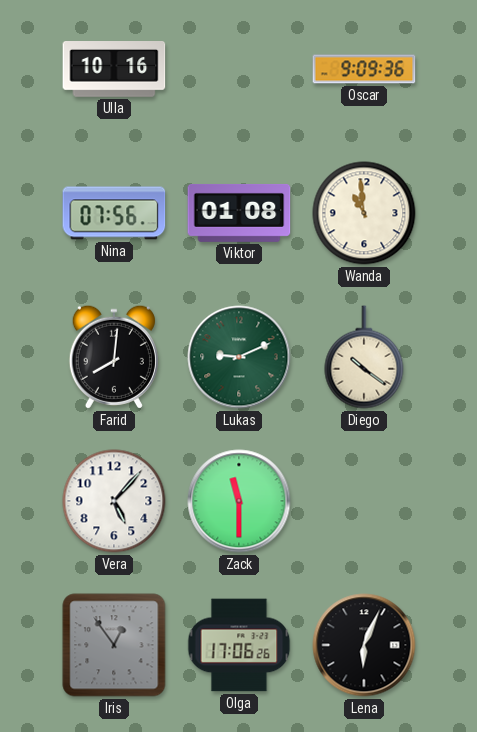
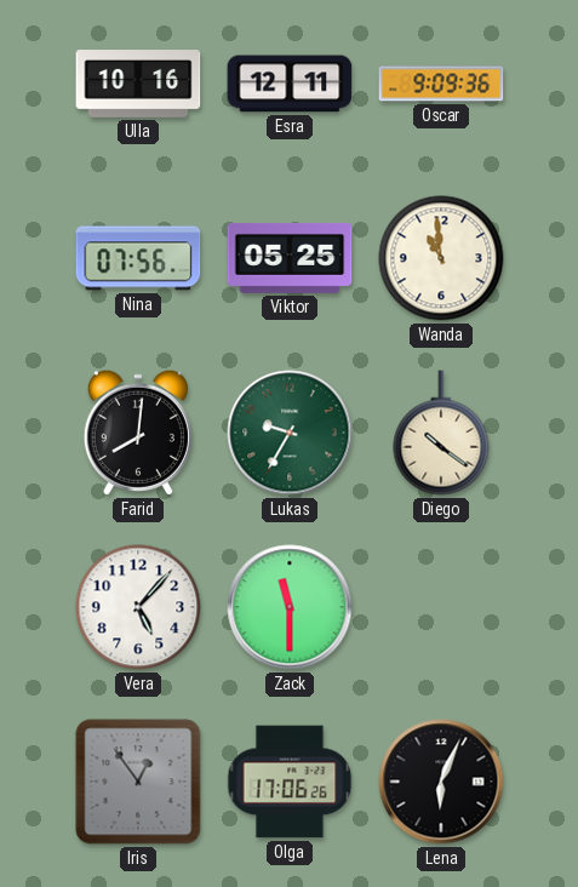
Esra: none -> 12:11
Viktor: 01:08 -> 05:25
Lukas: 9:11 -> 9:35
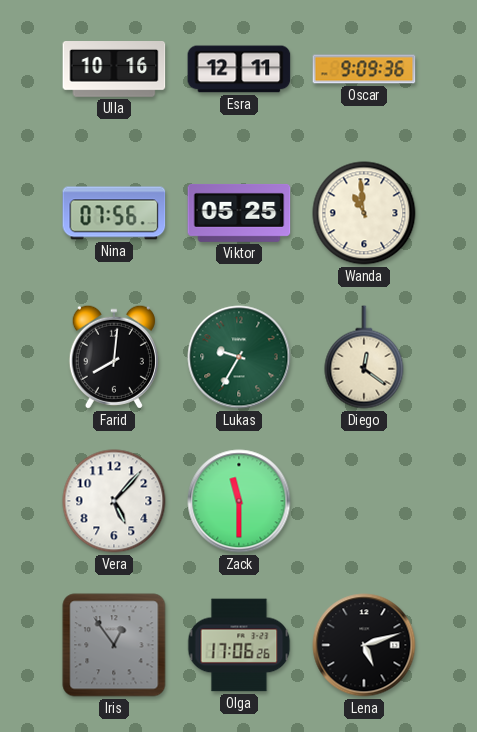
Diego: 10:21 -> 12:21
Lena: 6:04 -> 5:12
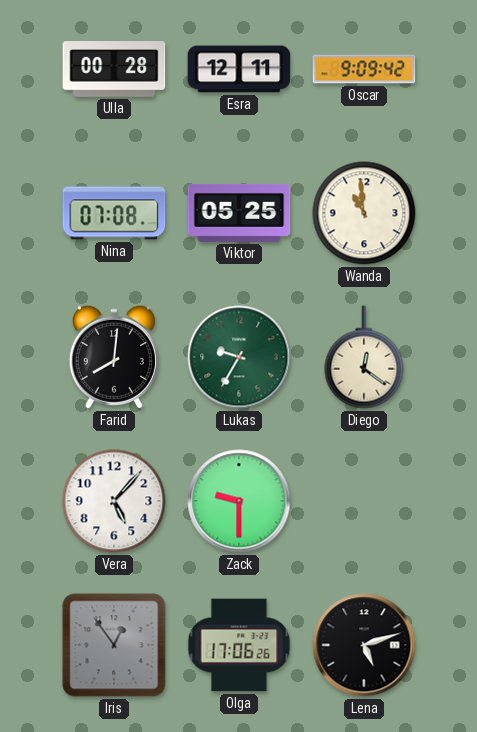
Ulla: 10:16 -> 00:28
Oscar: 9:09:36 -> 9:09:42
Nina: 07:56 -> 07:08
Zack: 11:30 -> 9:30
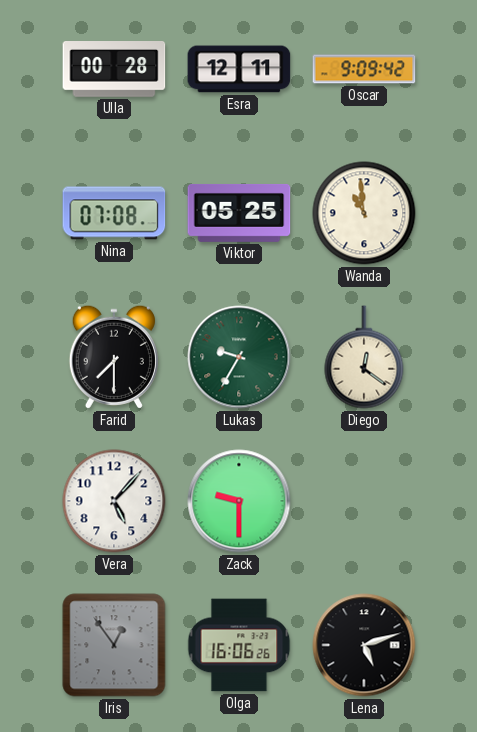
Farid: 8:01 -> 7:30
Olga: 17:06 -> 16:06
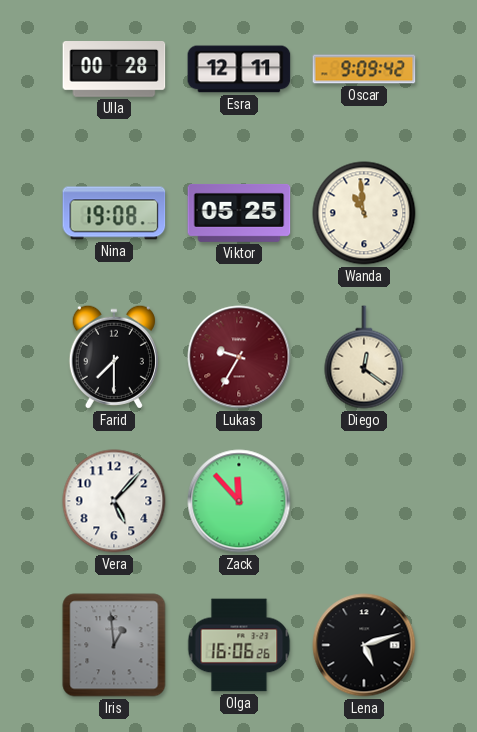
Nina: 07:08 -> 19:08
Lukas dial: green -> burgundy
Zack: 9:30 -> 11:53
Iris: 12:54 -> 12:59
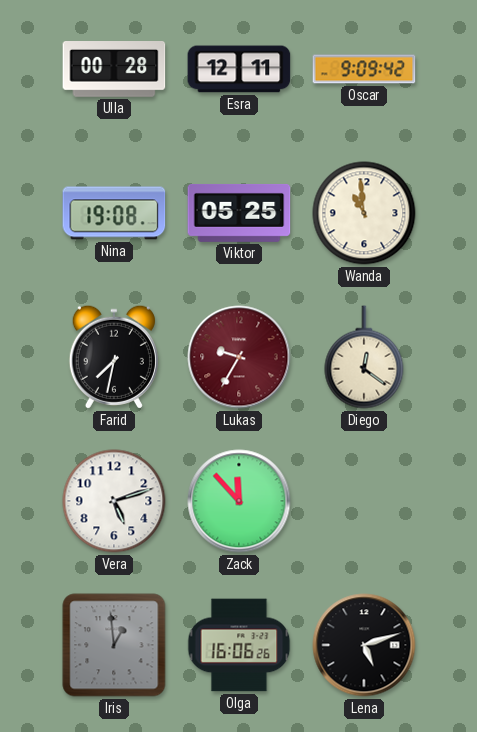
Farid: 7:30 -> 7:32
Vera: 5:07 -> 5:12
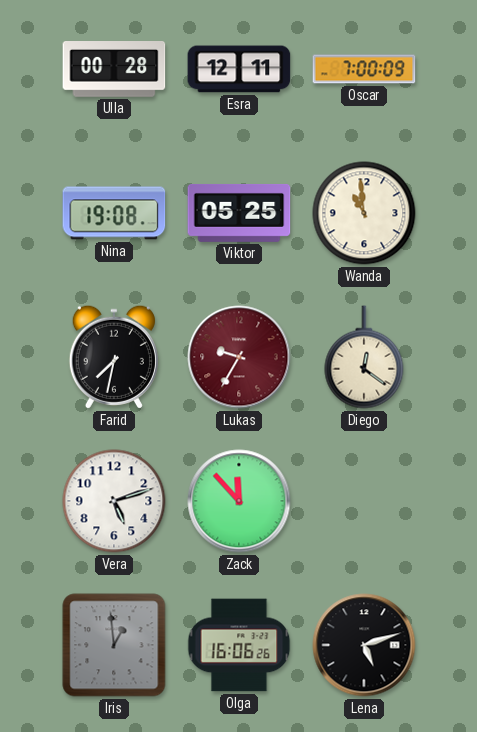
Oscar: 9:09 -> 7:00
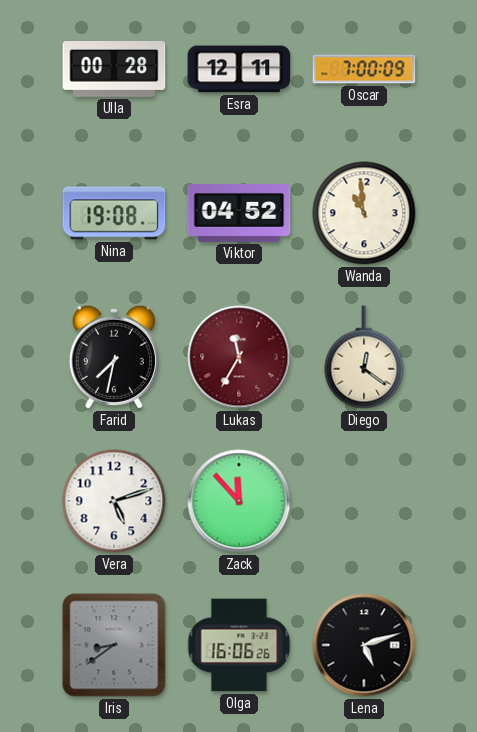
Viktor: 05:25 -> 04:52
Lukas: 9:35 -> 11:35
Iris: 12:59 -> 8:39
